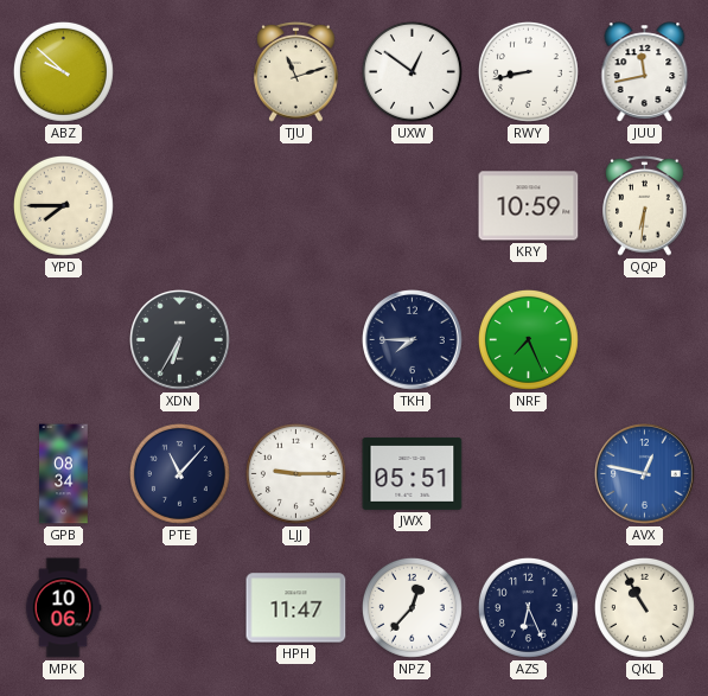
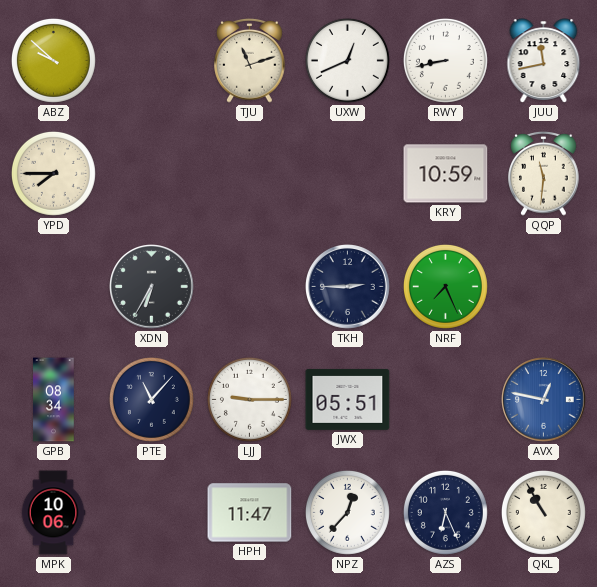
UXW: 12:51 -> 12:41
QQP: 6:31 -> 11:31
TKH: 7:45 -> 2:45
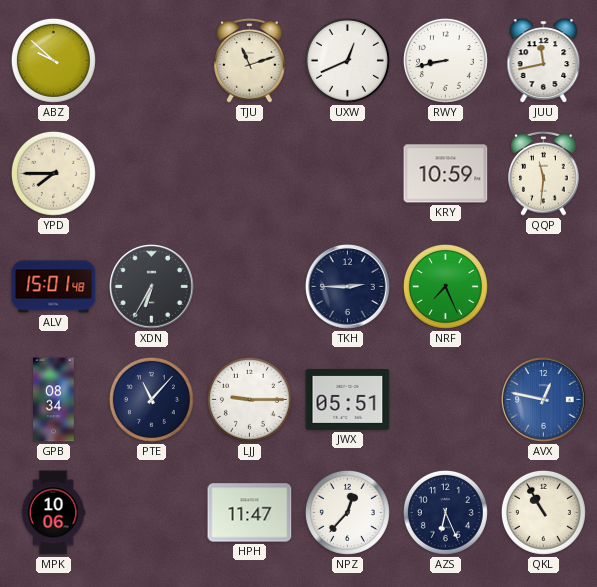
ALV: none -> 15:01
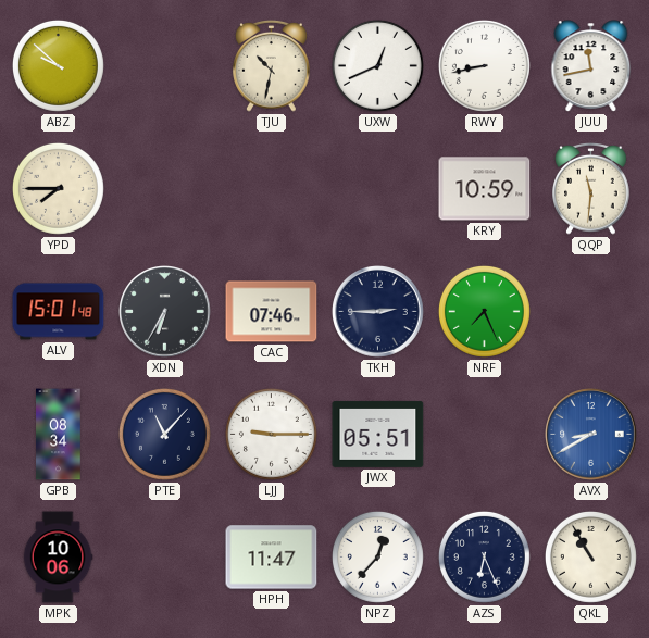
TJU: 11:12 -> 10:32
CAC: none -> 07:46
AVX: 12:47 -> 8:40
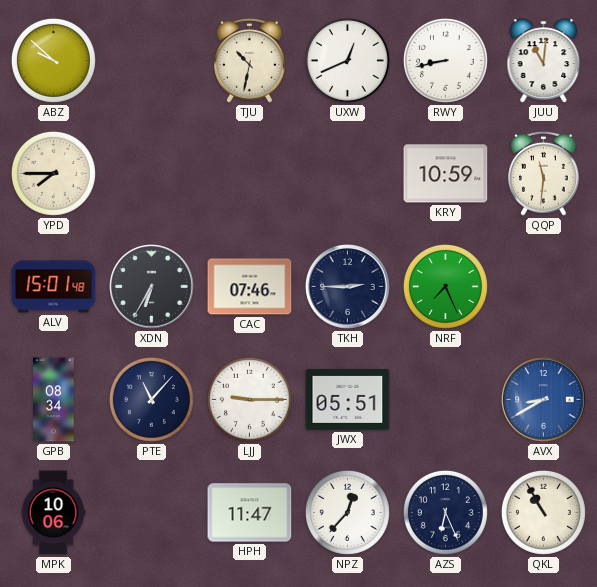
JUU: 11:43 -> 11:01
